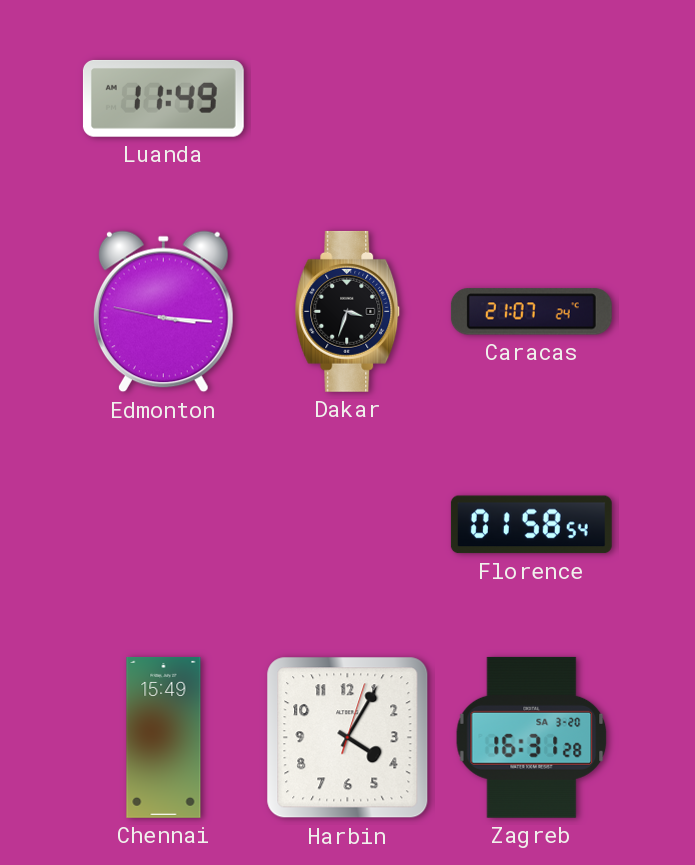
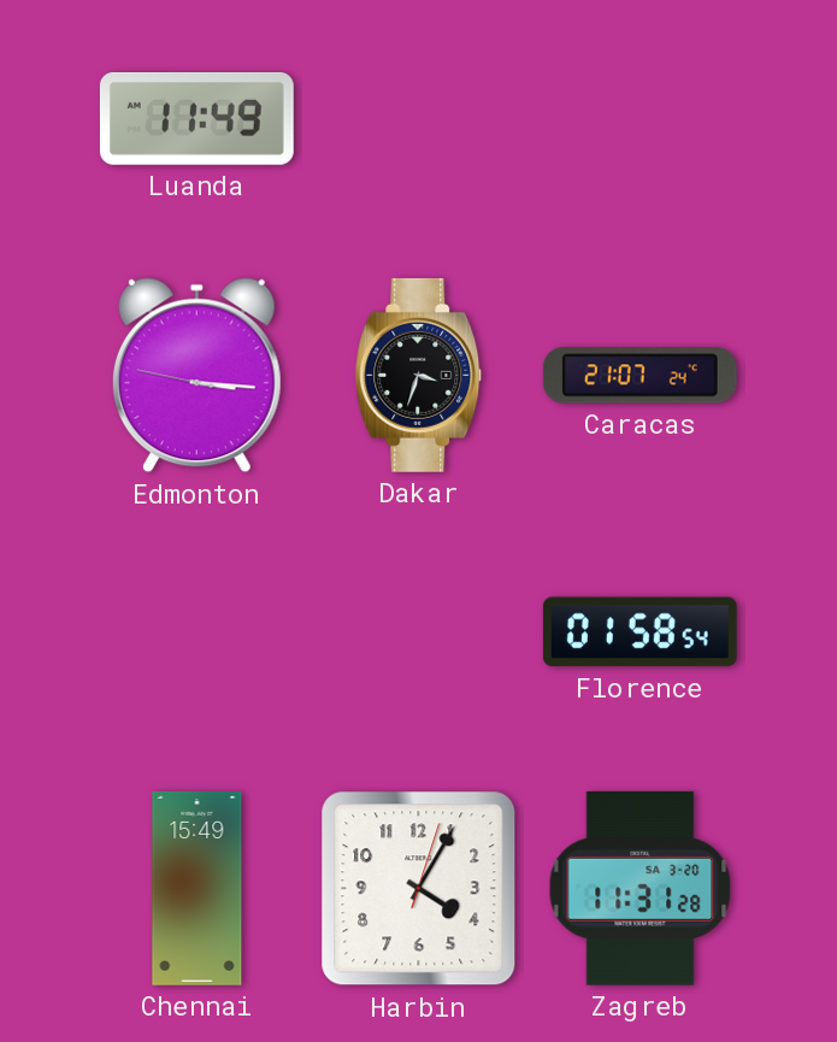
Zagreb: 16:31 -> 11:31
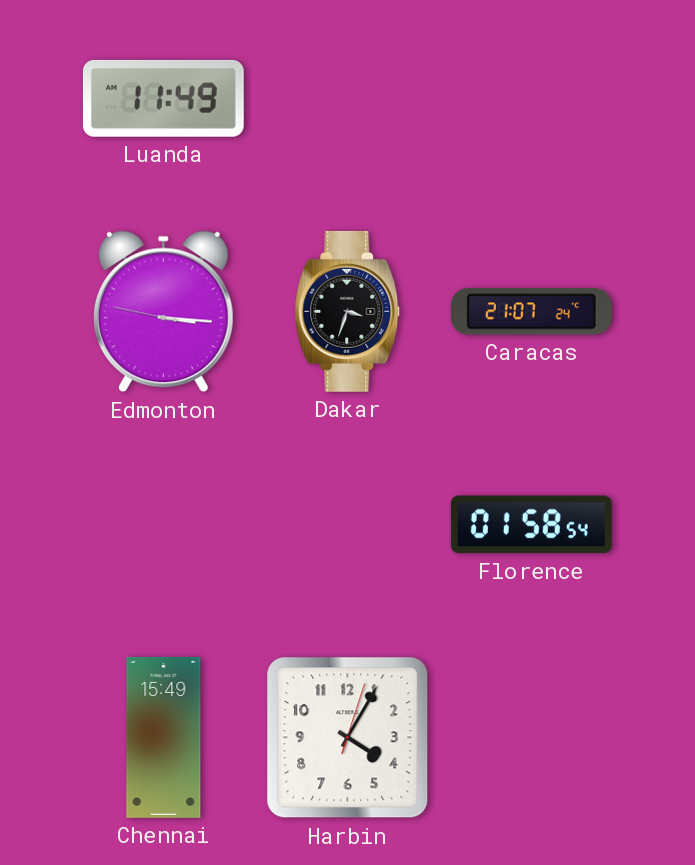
Zagreb: 11:31 -> none
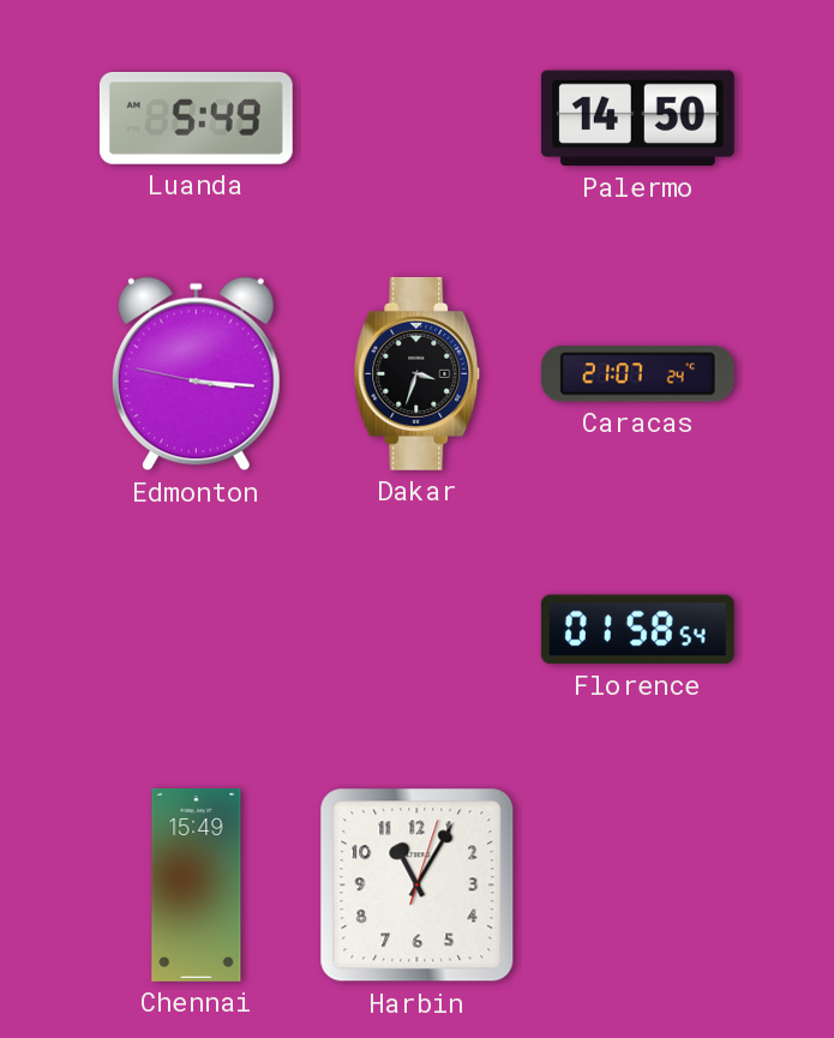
Luanda: 11:49 -> 5:49
Palermo: none -> 14:50
Harbin: 4:05 -> 11:05
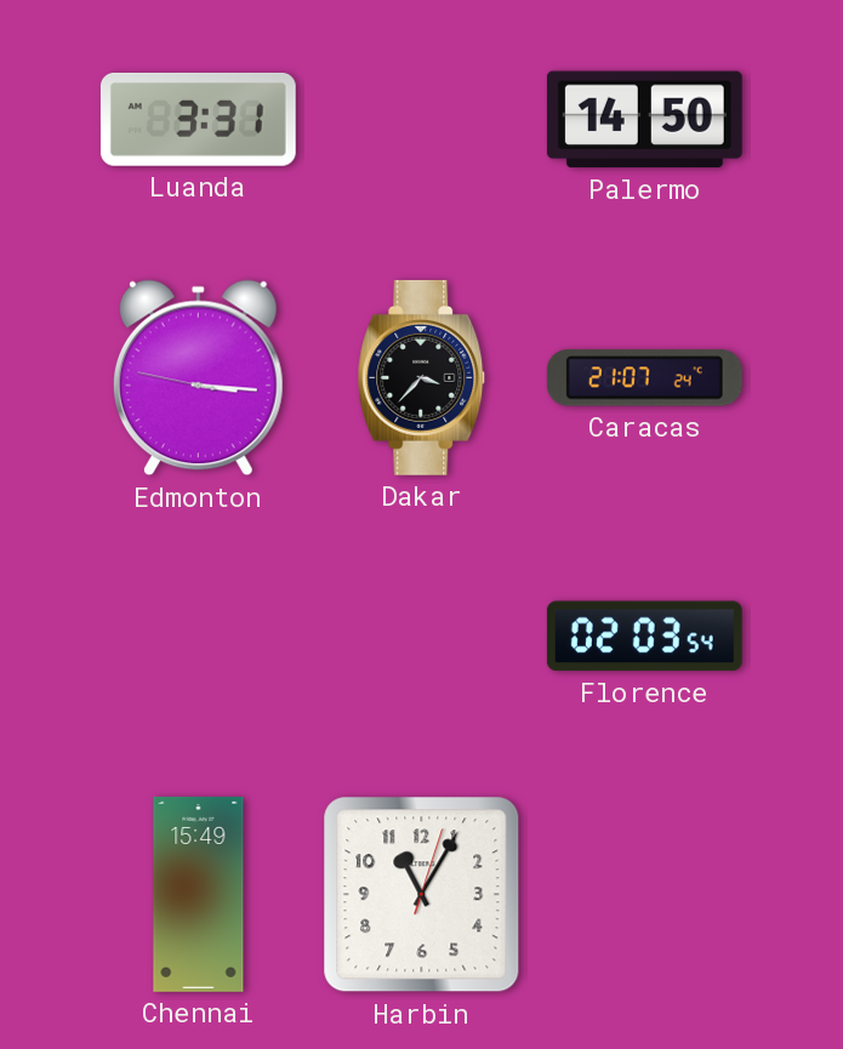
Luanda: 5:49 -> 3:31
Dakar: 3:33 -> 3:37
Florence: 01:58 -> 02:03
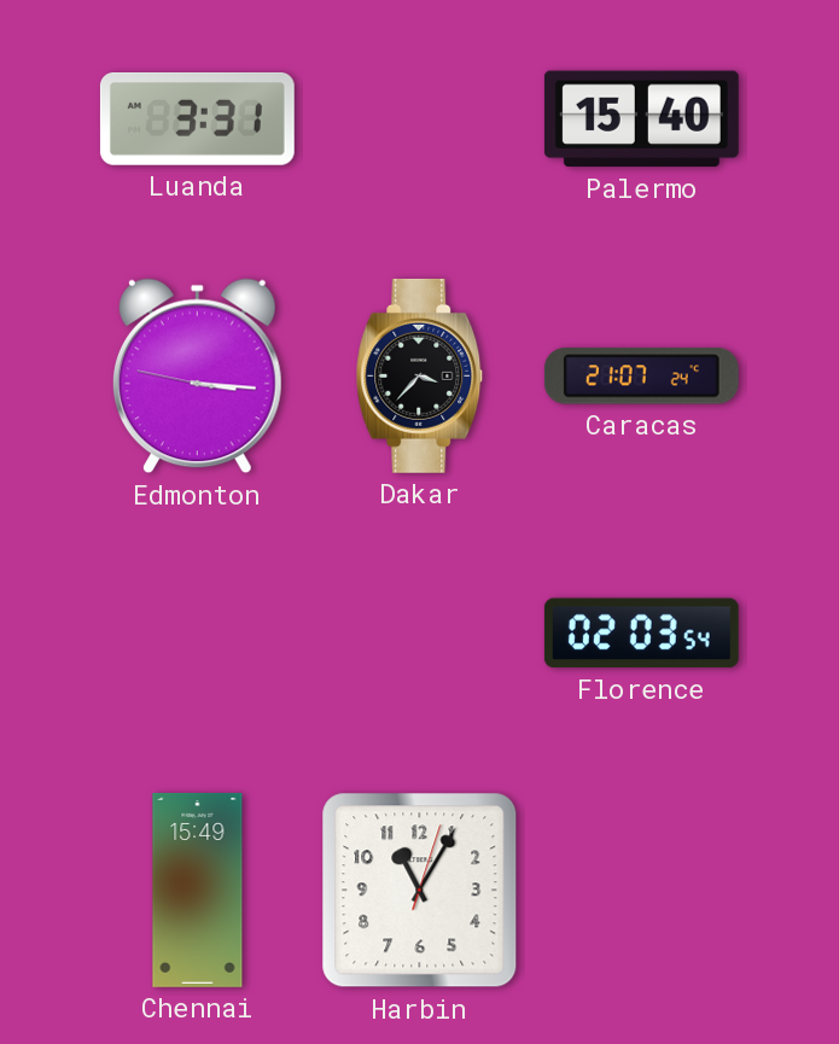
Palermo: 14:50 -> 15:40
